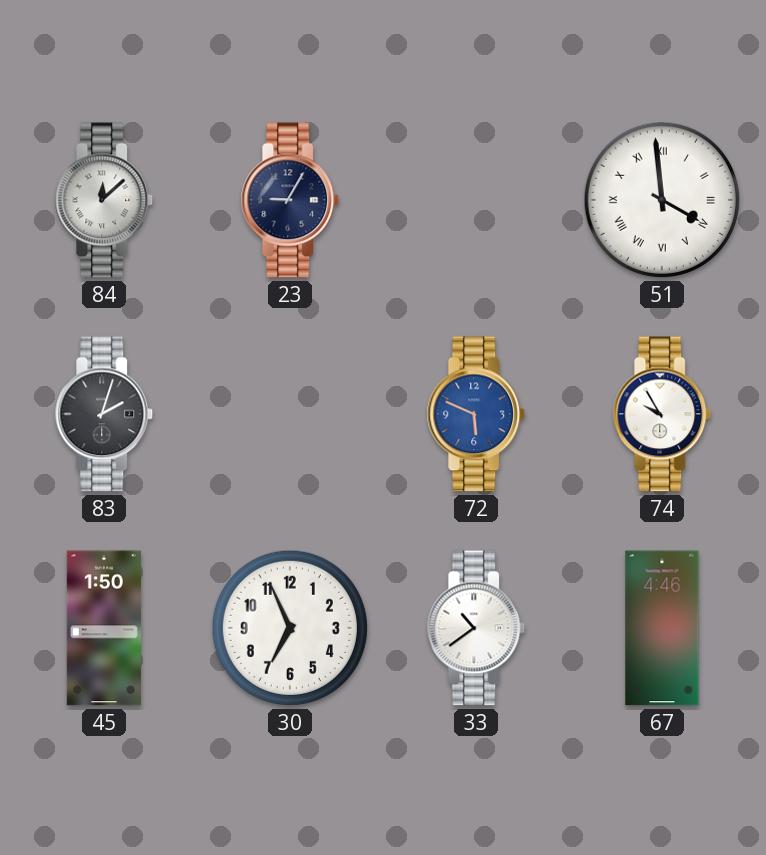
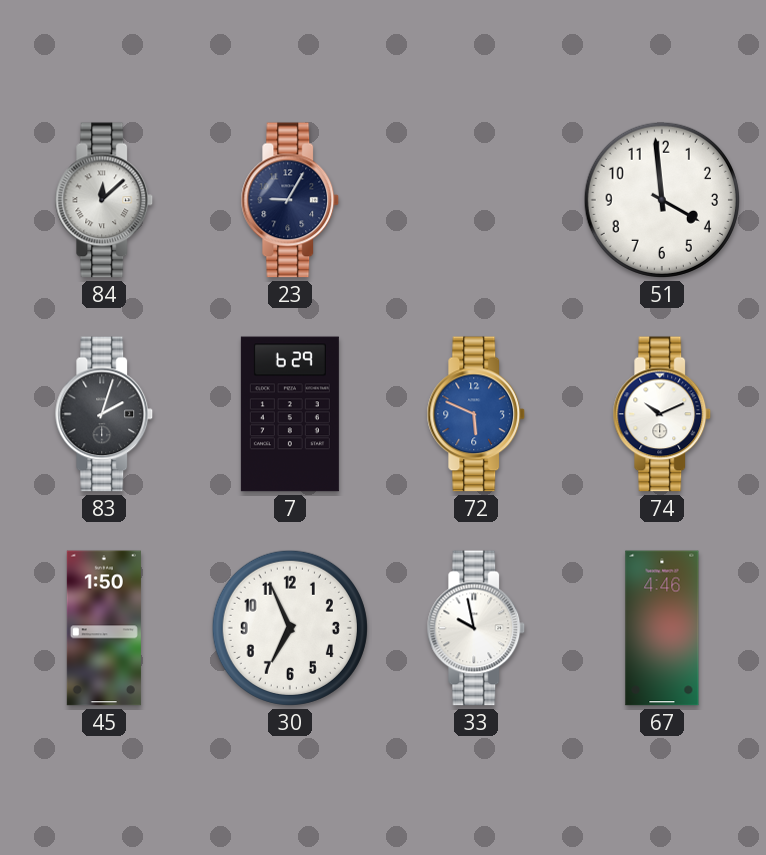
51 numerals: Roman -> Arabic
7: none -> 6:29
74: 9:55 -> 10:11
33: 10:39 -> 9:58
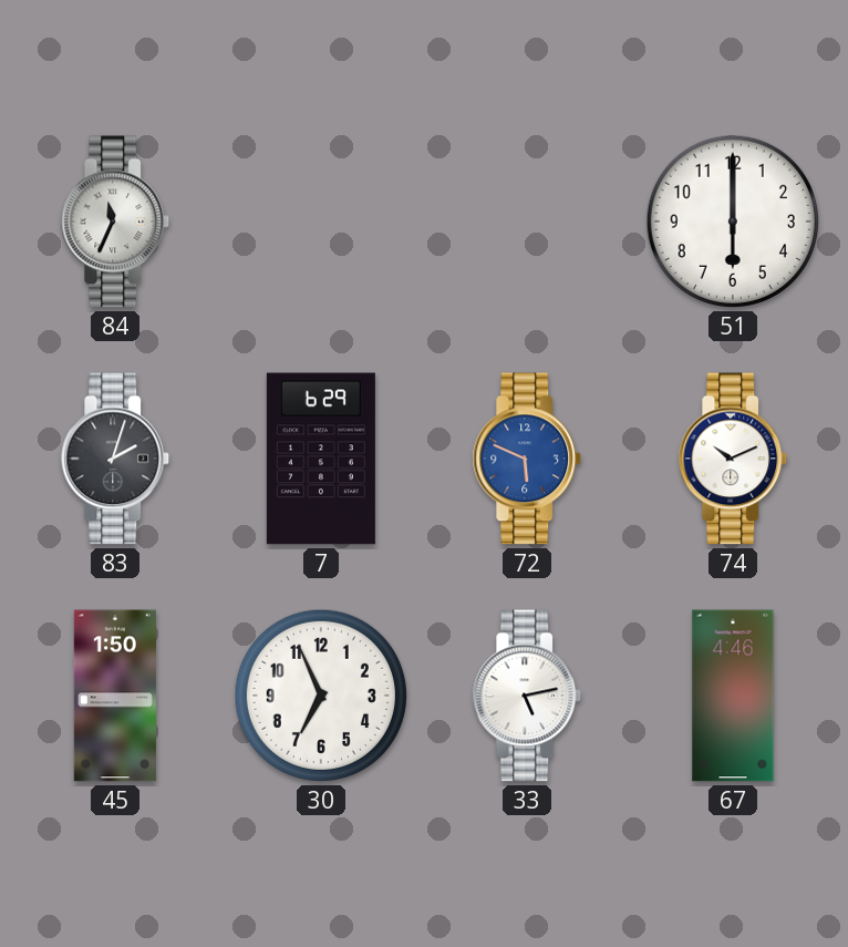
84: 12:08 -> 11:34
23: 9:05 -> none
51: 3:59 -> 6:00
33: 9:58 -> 5:13
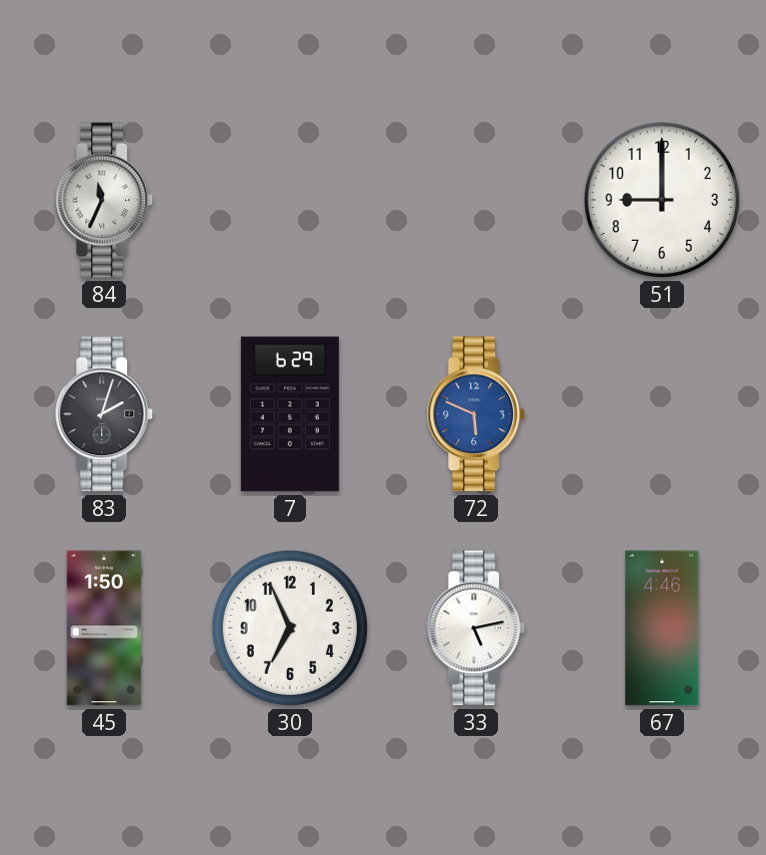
51: 6:00 -> 9:00
74: 10:11 -> none
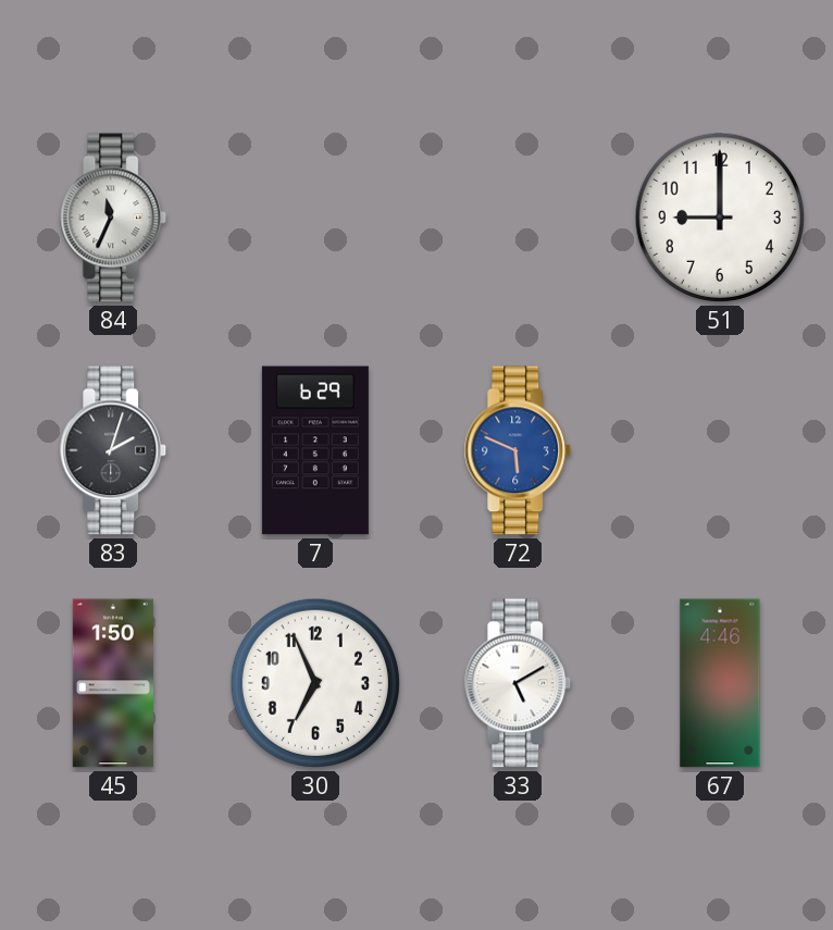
33: 5:13 -> 5:10
